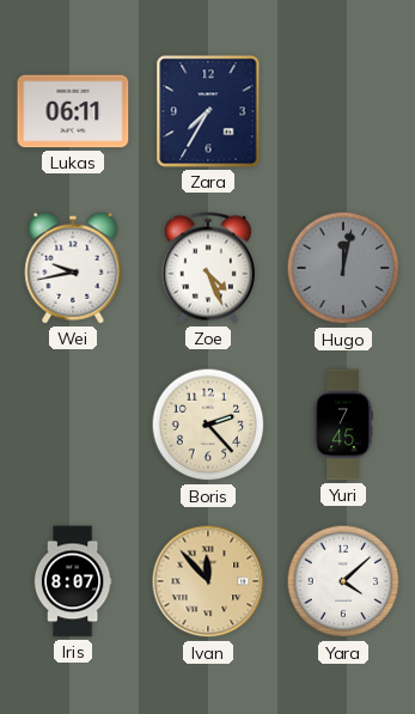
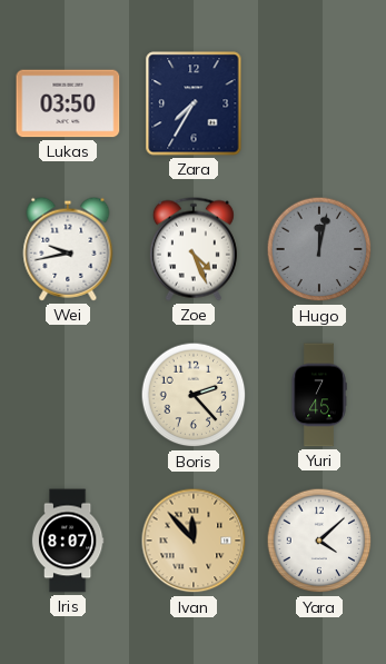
Lukas: 06:11 -> 03:50
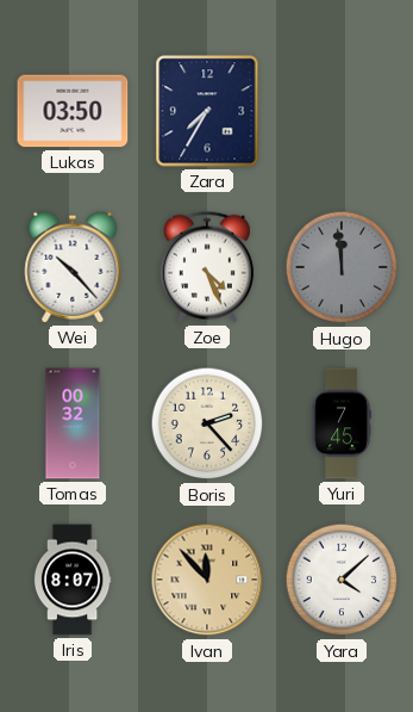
Wei: 9:43 -> 10:23
Hugo: 12:02 -> 11:59
Tomas: none -> 00:32
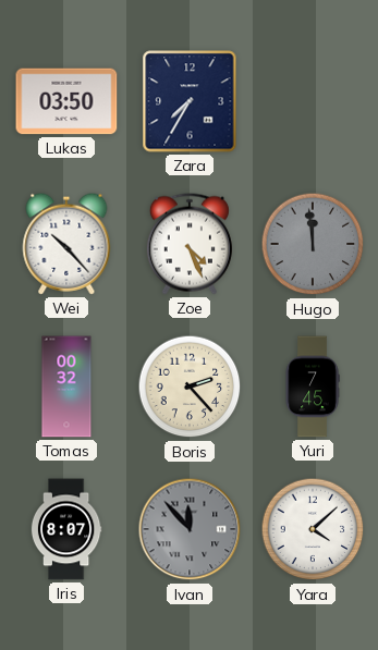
Ivan dial: champagne -> grey
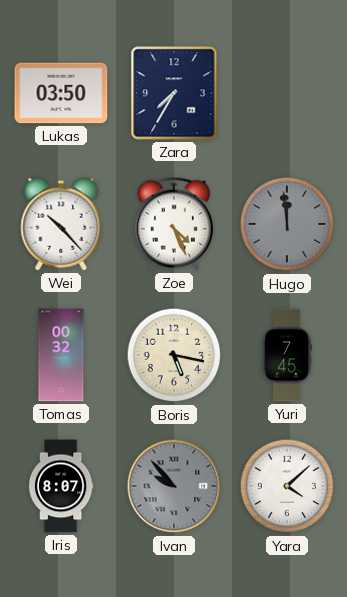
Boris: 2:23 -> 5:17
Ivan: 11:53 -> 9:53
